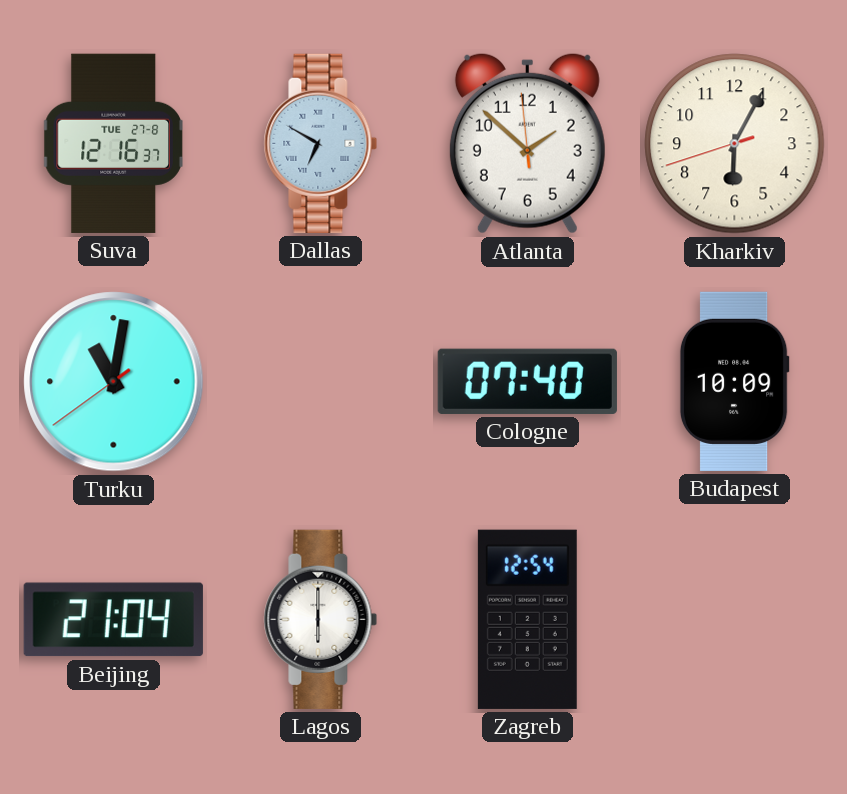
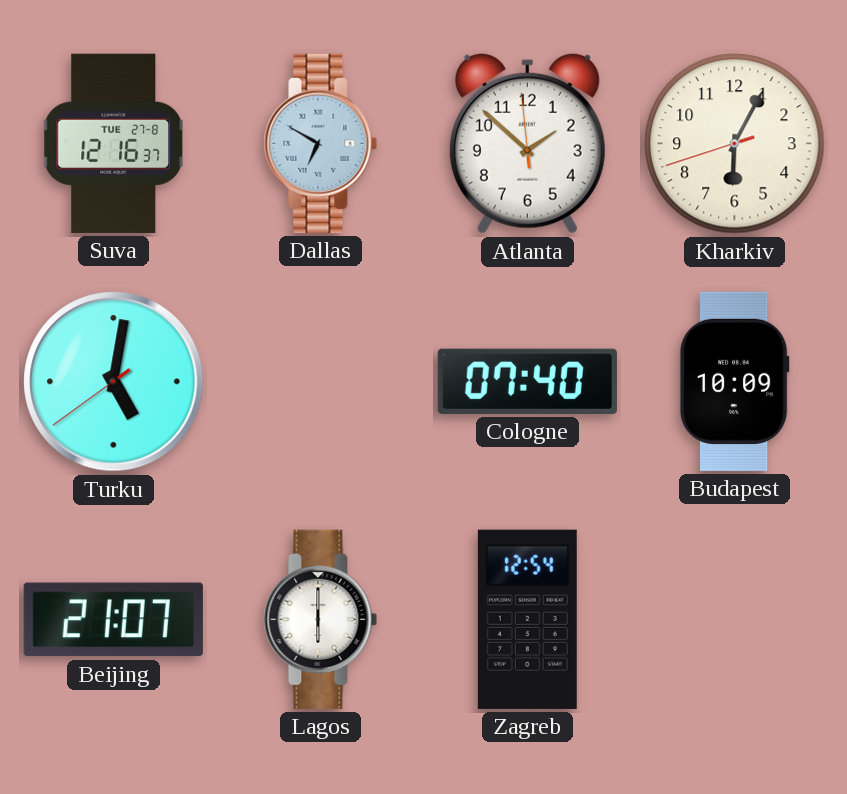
Turku: 11:01 -> 5:01
Beijing: 21:04 -> 21:07
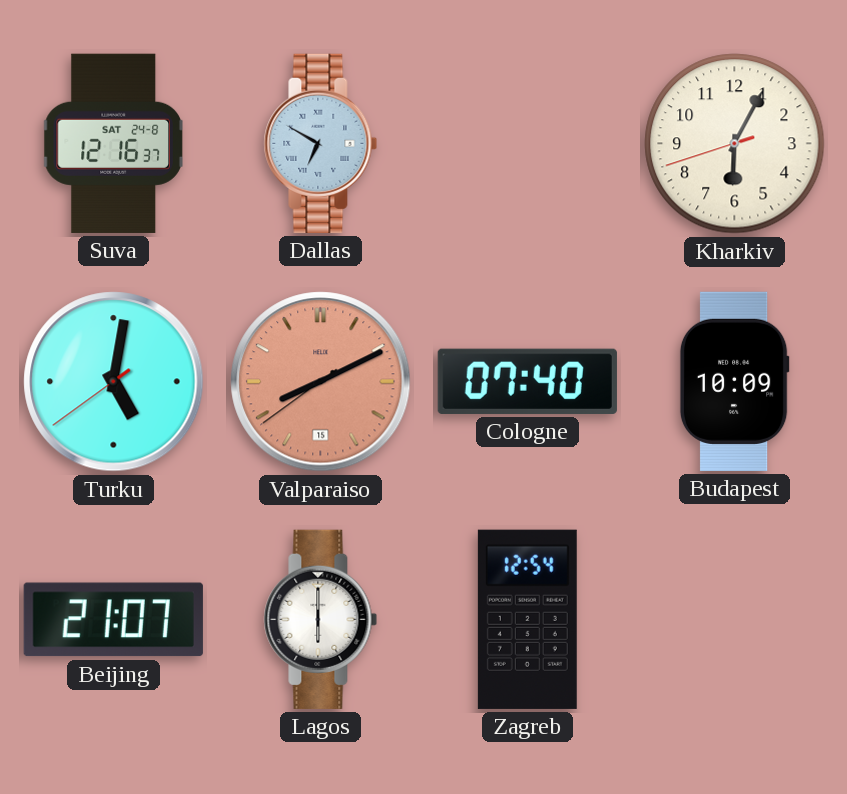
Suva date: TUE 27-8 -> SAT 24-8
Atlanta: 1:51 -> none
Valparaiso: none -> 8:10
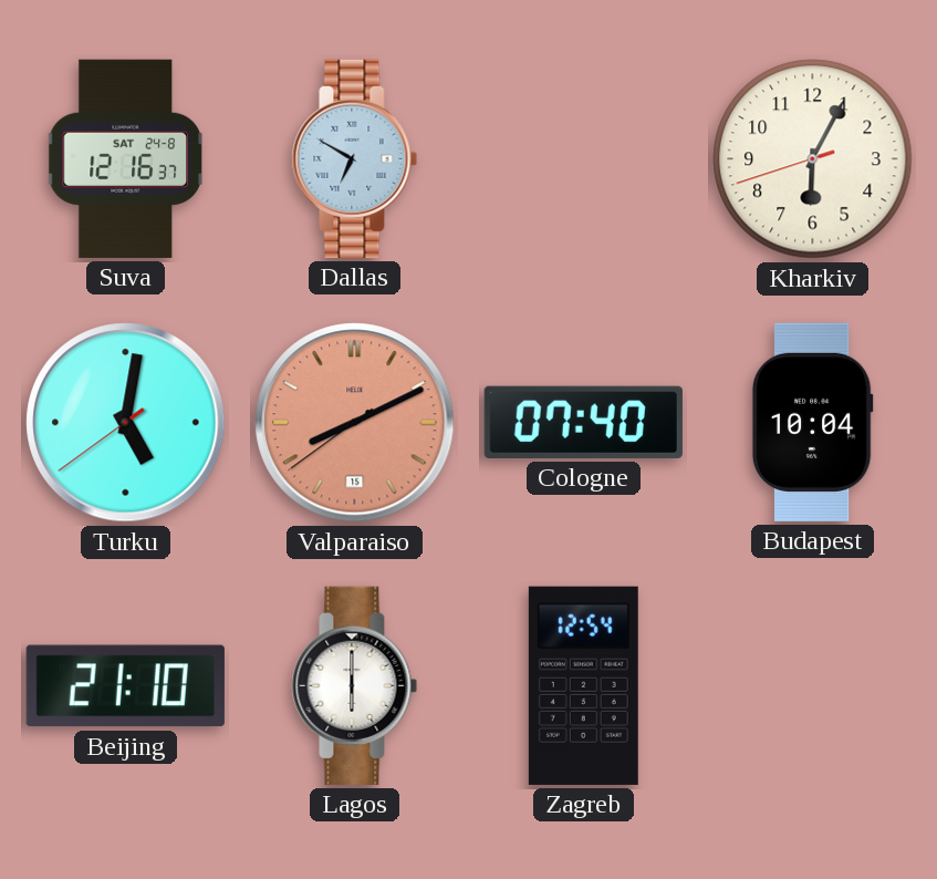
Budapest: 10:09 -> 10:04
Beijing: 21:07 -> 21:10
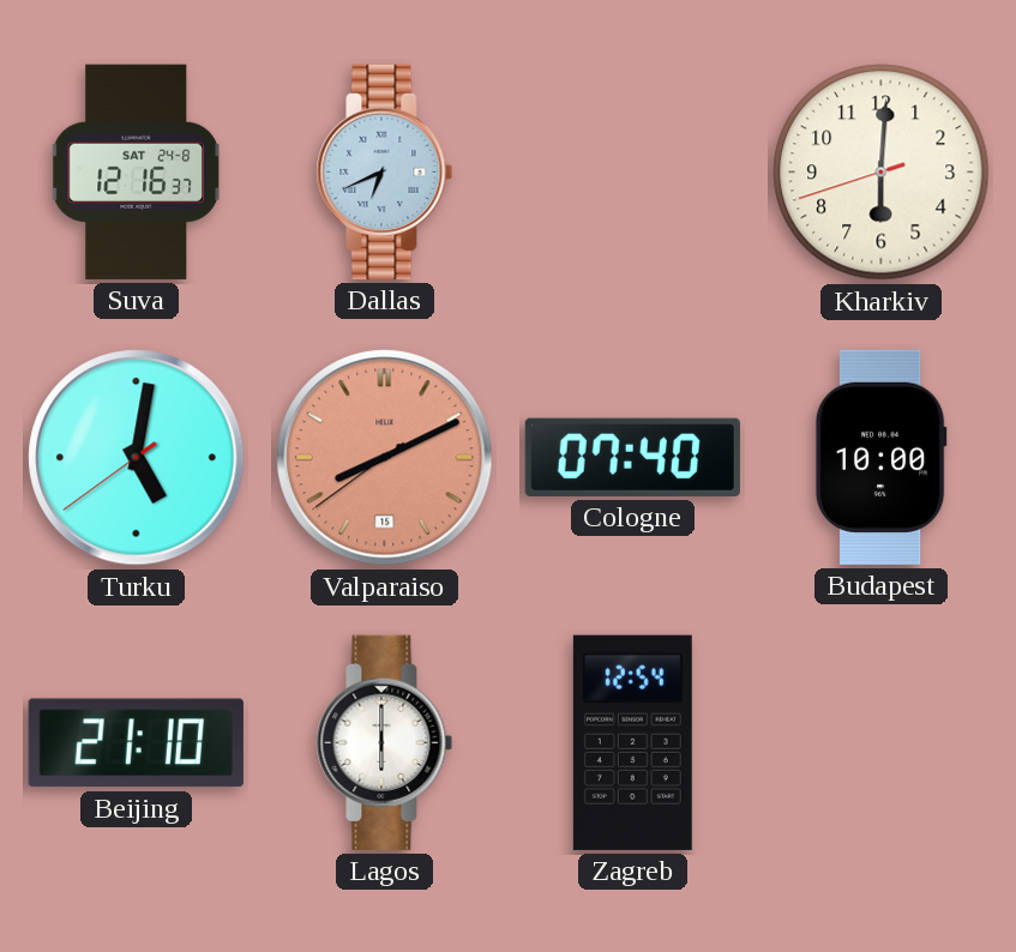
Dallas: 6:50 -> 6:41
Kharkiv: 6:04 -> 6:00
Budapest: 10:04 -> 10:00
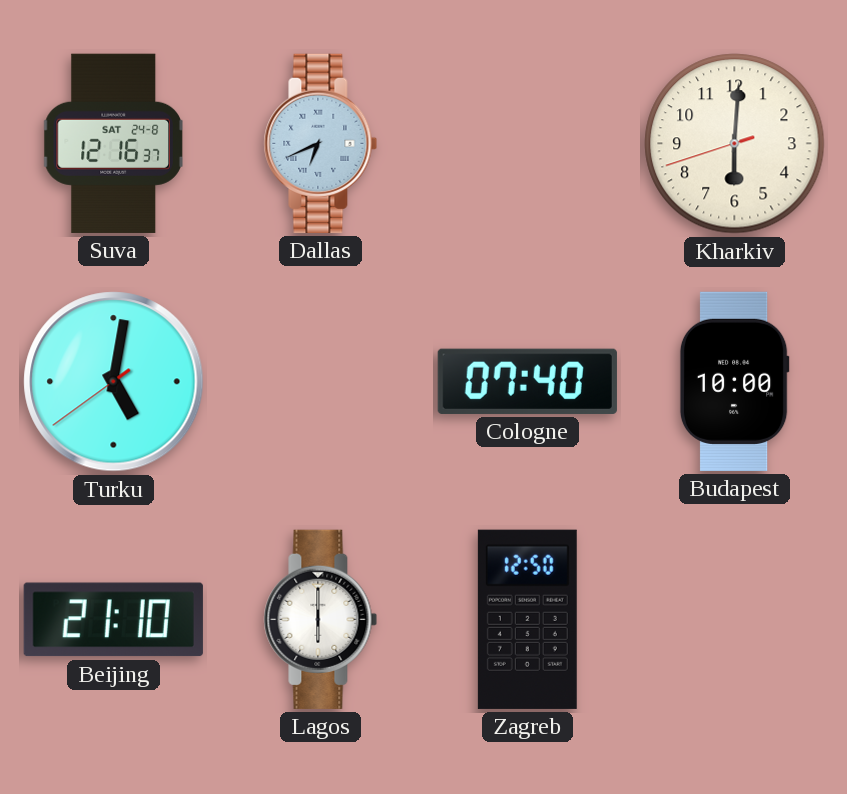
Valparaiso: 8:10 -> none
Zagreb: 12:54 -> 12:50
